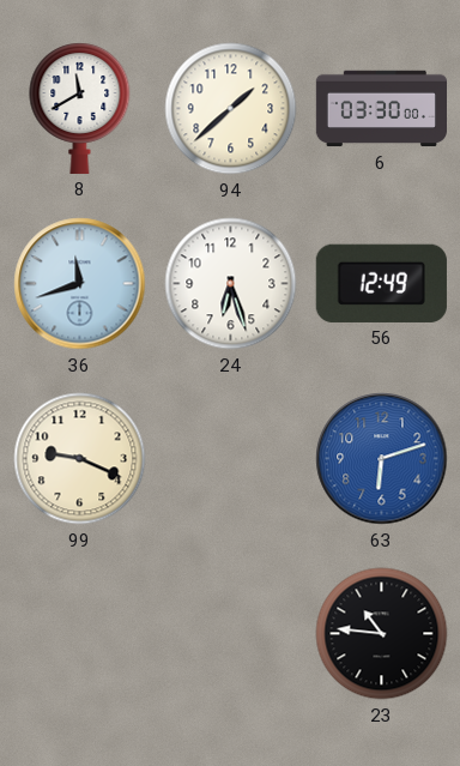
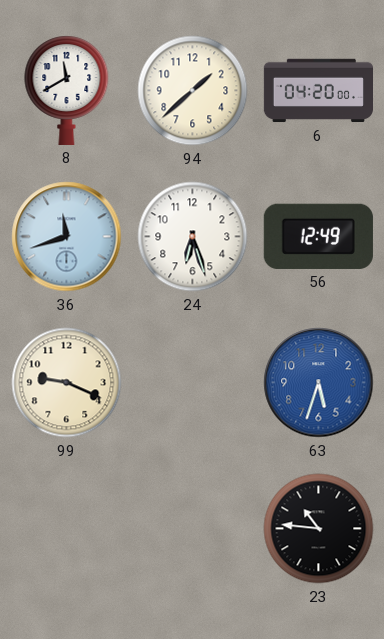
6: 03:30 -> 04:20
63: 6:12 -> 5:33
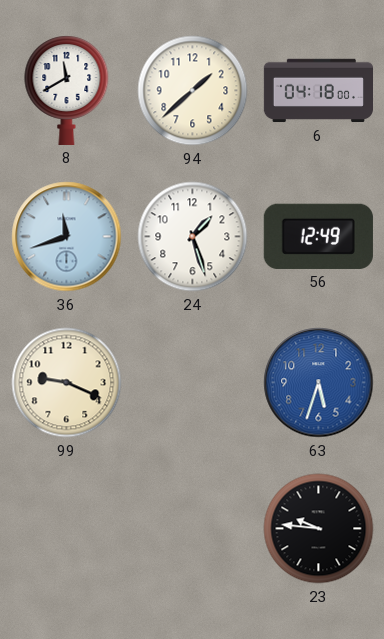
6: 04:20 -> 04:18
24: 6:27 -> 1:27
23: 10:46 -> 9:46
